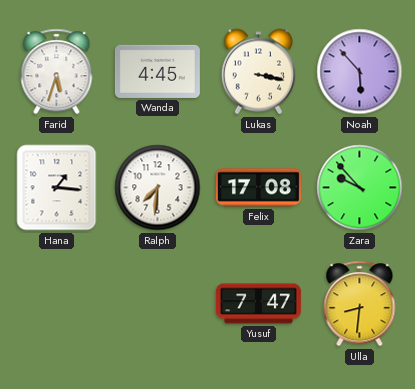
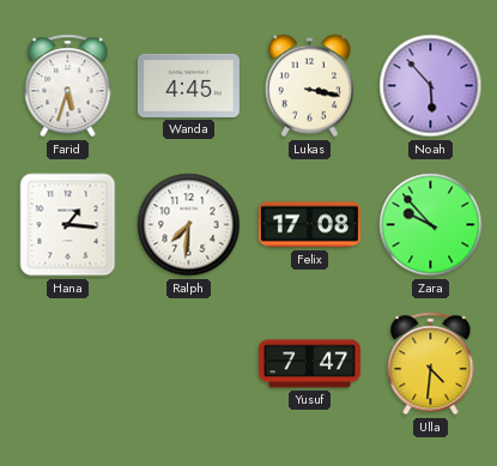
Ulla: 8:31 -> 4:31
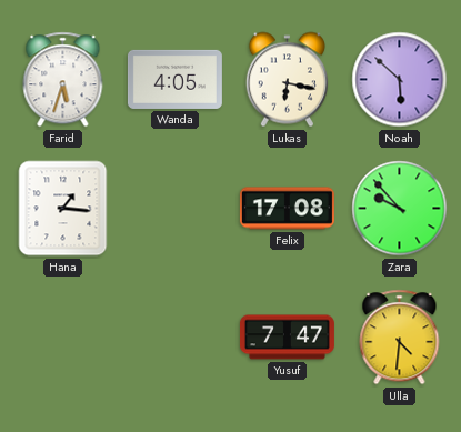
Wanda: 4:45 -> 4:05
Lukas: 3:17 -> 6:17
Noah: 5:53 -> 5:52
Ralph: 7:31 -> none
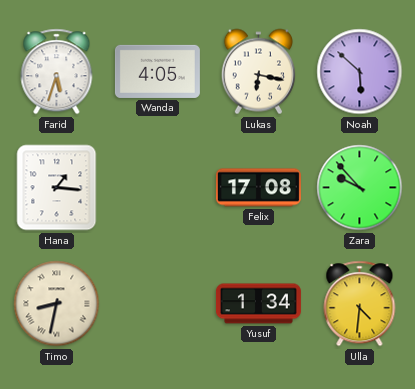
Timo: none -> 8:32
Yusuf: 7:47 -> 1:34
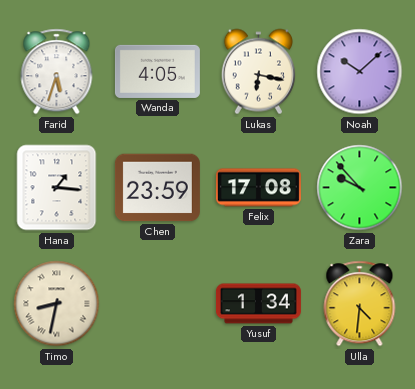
Noah: 5:52 -> 10:08
Chen: none -> 23:59
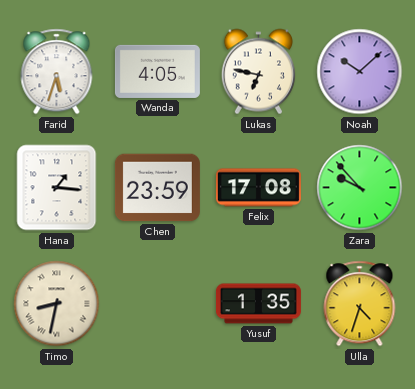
Lukas: 6:17 -> 6:47
Yusuf: 1:34 -> 1:35
Ulla: 4:31 -> 4:33
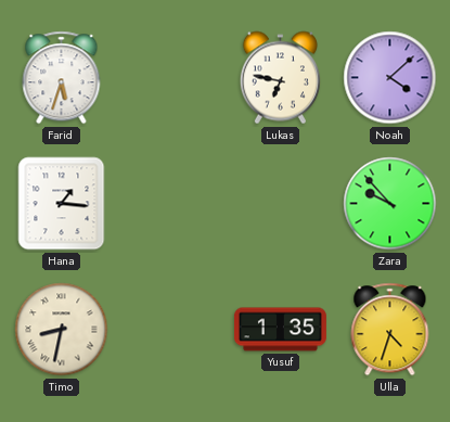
Wanda: 4:05 -> none
Noah: 10:08 -> 4:08
Chen: 23:59 -> none
Felix: 17:08 -> none
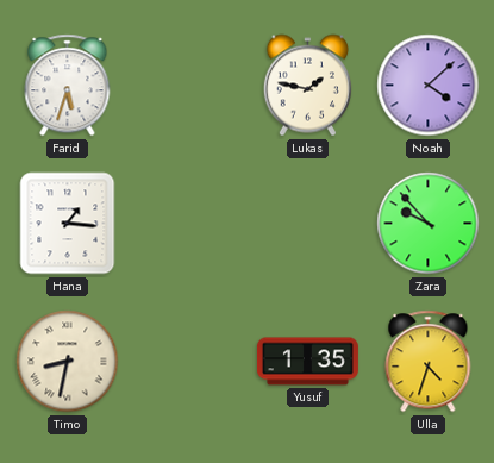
Lukas: 6:47 -> 1:47
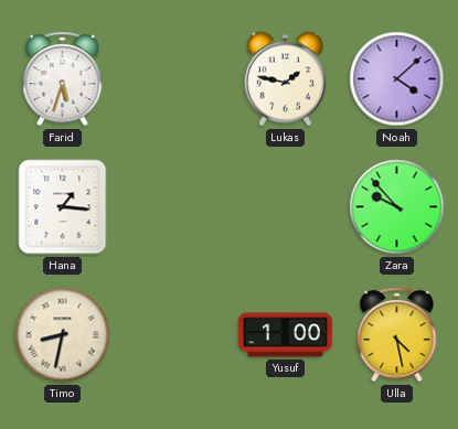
Yusuf: 1:35 -> 1:00
Ulla: 4:33 -> 4:28
